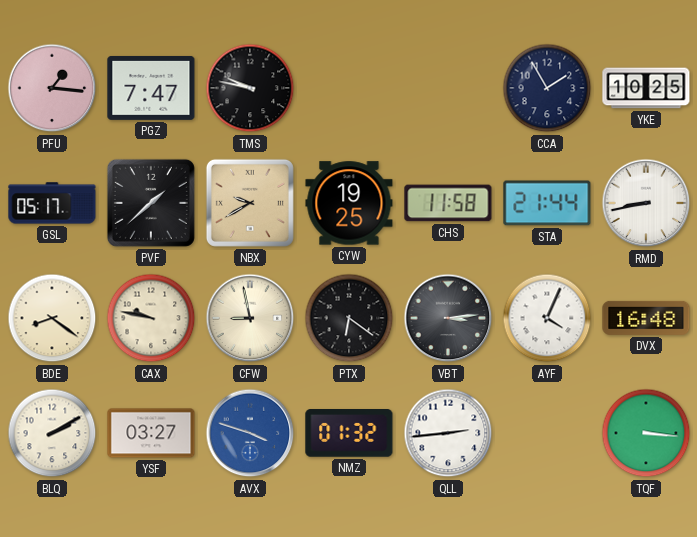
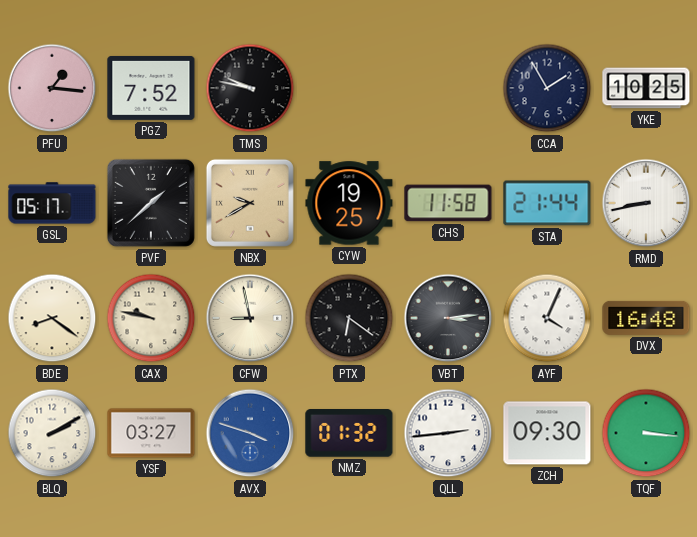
PGZ: 7:47 -> 7:52
ZCH: none -> 09:30
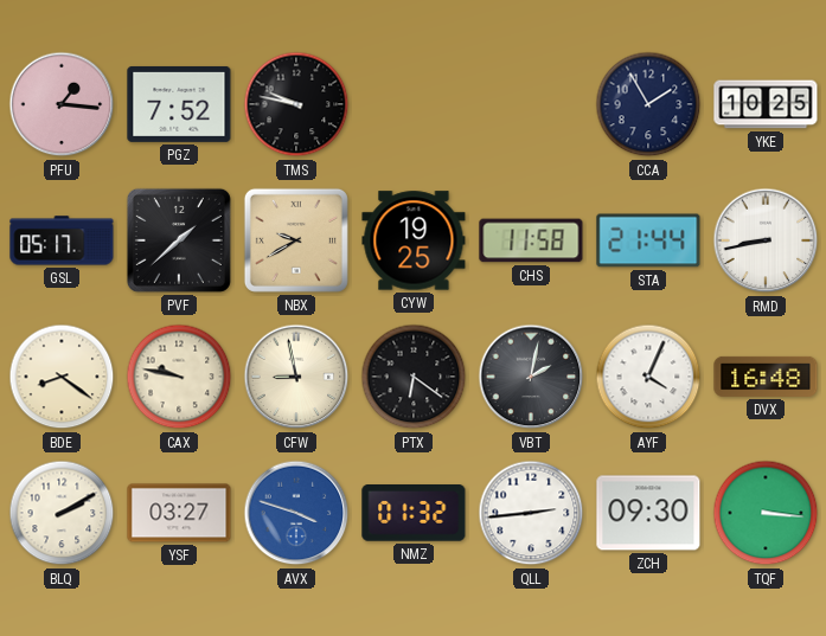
VBT: 3:14 -> 2:02
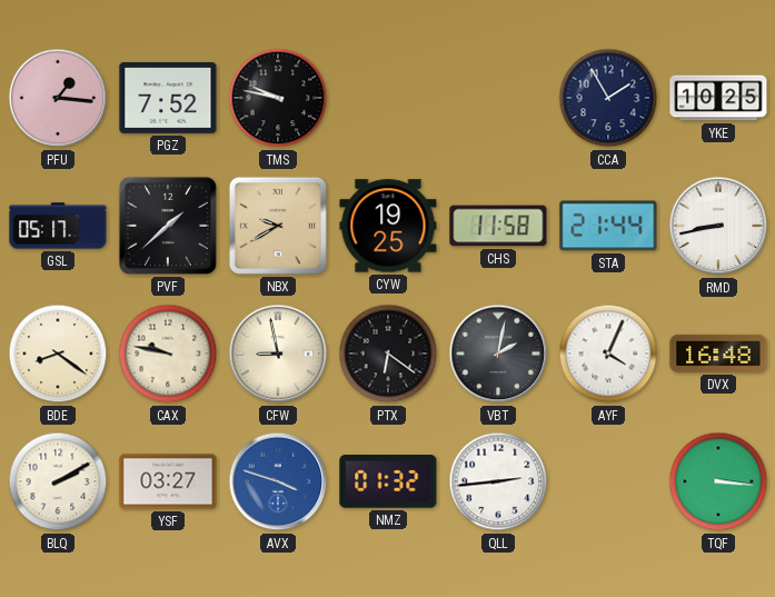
ZCH: 09:30 -> none
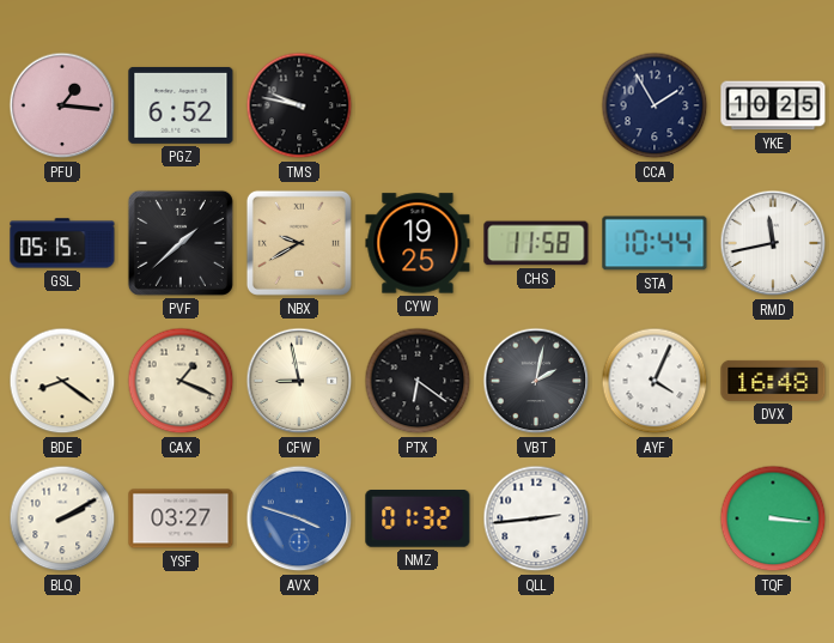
PGZ: 7:52 -> 6:52
GSL: 05:17 -> 05:15
STA: 21:44 -> 10:44
RMD: 8:43 -> 11:43
CAX: 9:47 -> 1:19
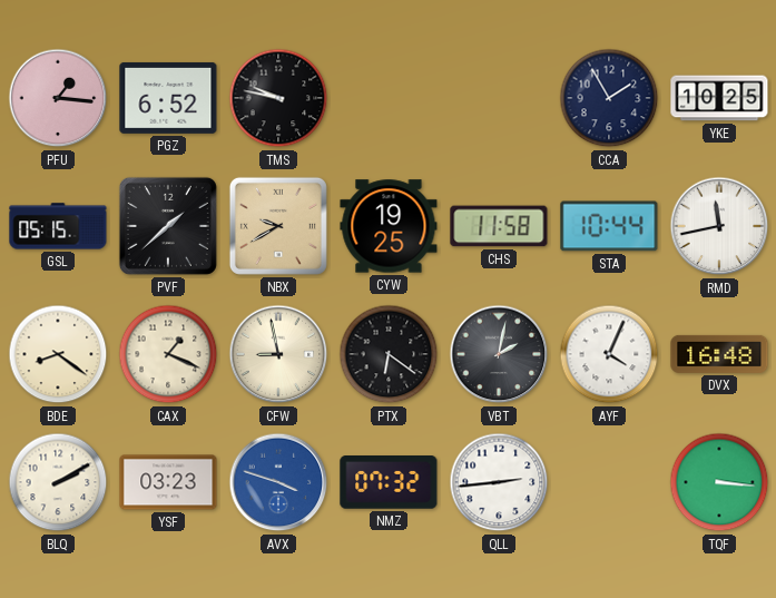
YSF: 03:27 -> 03:23
NMZ: 01:32 -> 07:32
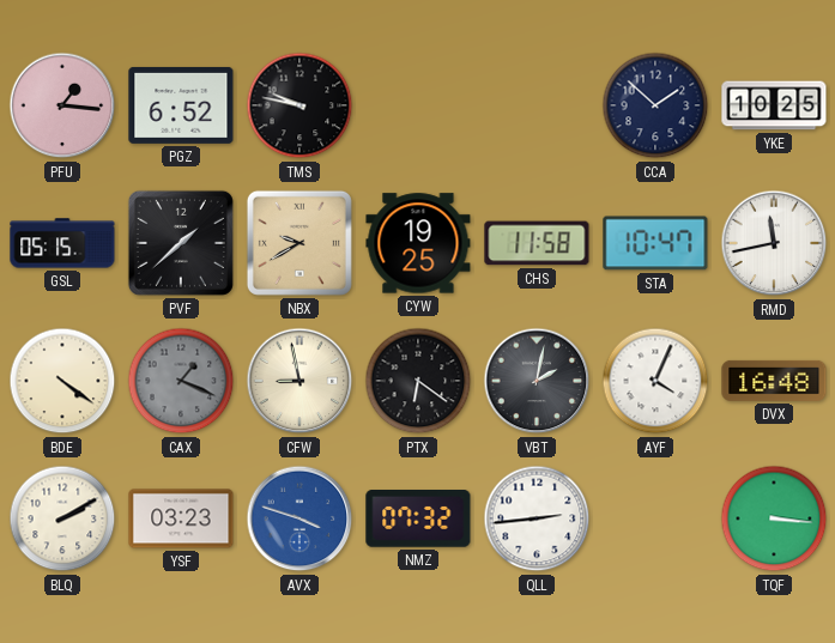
CCA: 1:55 -> 1:52
STA: 10:44 -> 10:47
BDE: 8:21 -> 4:21
CAX dial: cream -> grey
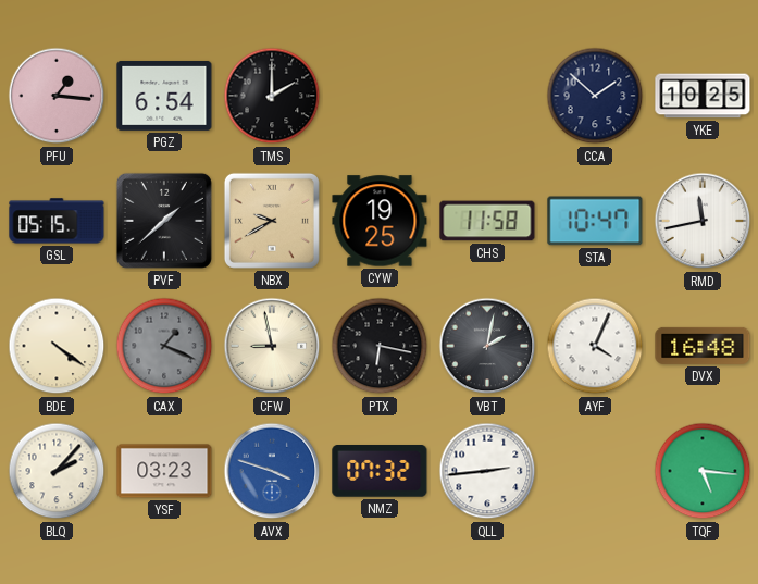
PGZ: 6:52 -> 6:54
TMS: 9:47 -> 2:00
PTX: 6:21 -> 6:17
BLQ: 2:10 -> 2:07
TQF: 3:16 -> 5:16
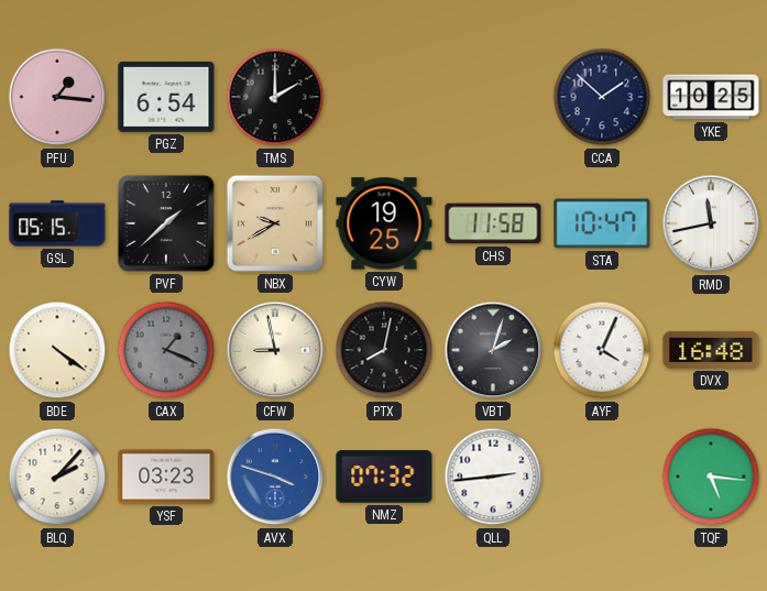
PTX: 6:17 -> 8:02
VBT: 2:02 -> 2:03
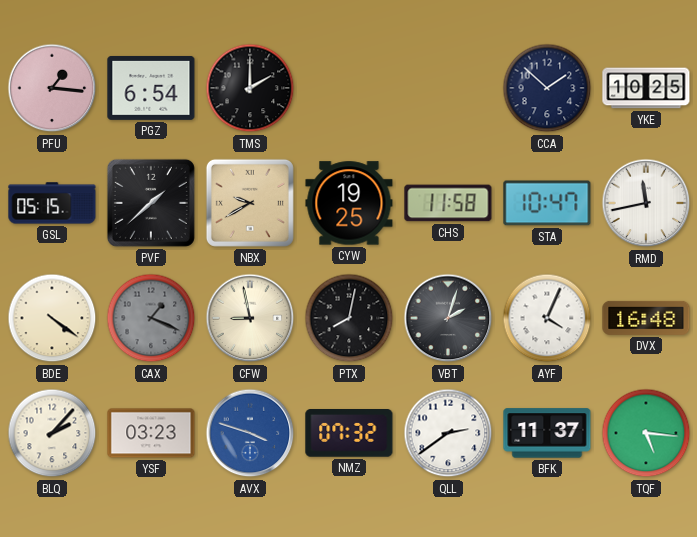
QLL: 2:44 -> 2:39
BFK: none -> 11:37
